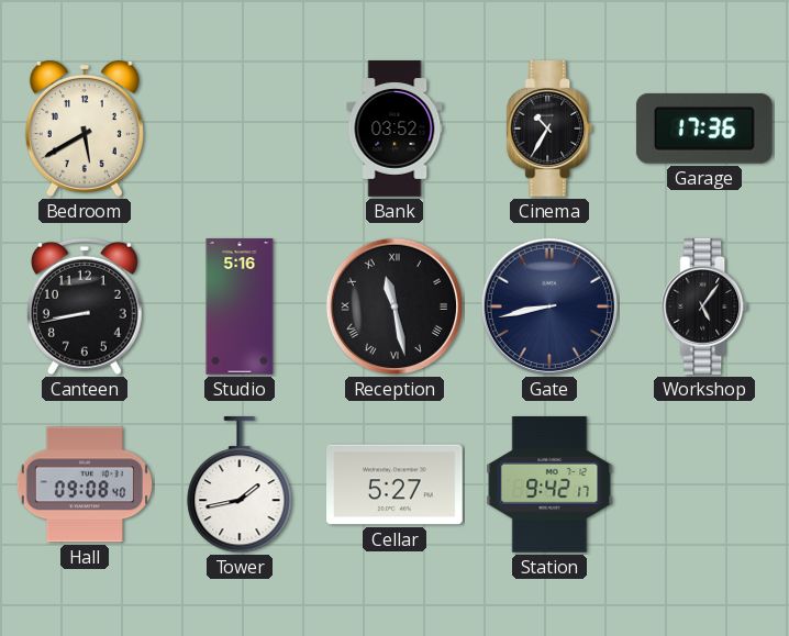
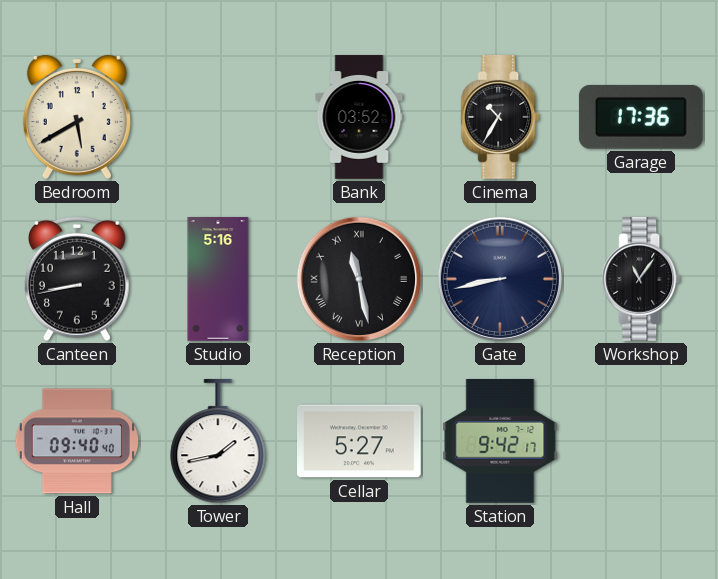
Workshop: 5:06 -> 11:06
Hall: 09:08 -> 09:40
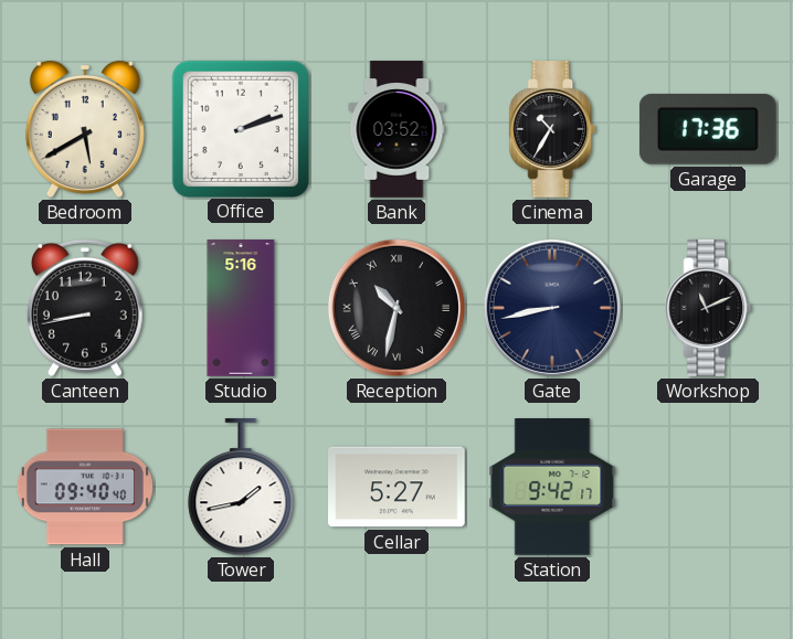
Office: none -> 2:12
Reception: 11:28 -> 10:32
Workshop: 11:06 -> 11:11
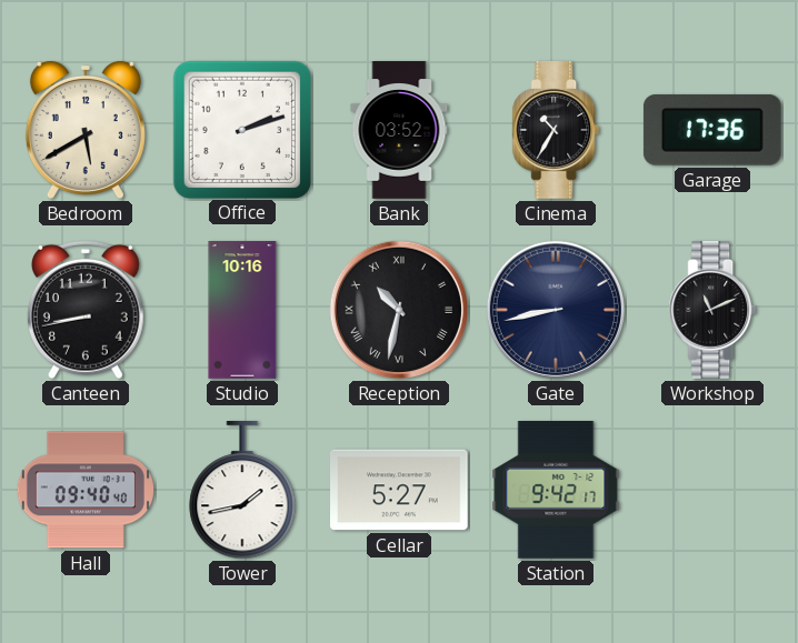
Studio: 5:16 -> 10:16
